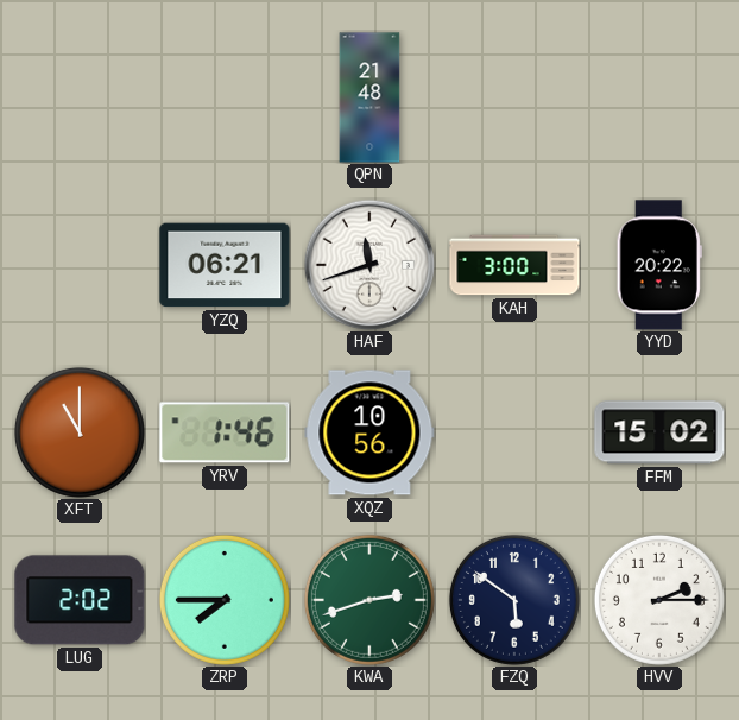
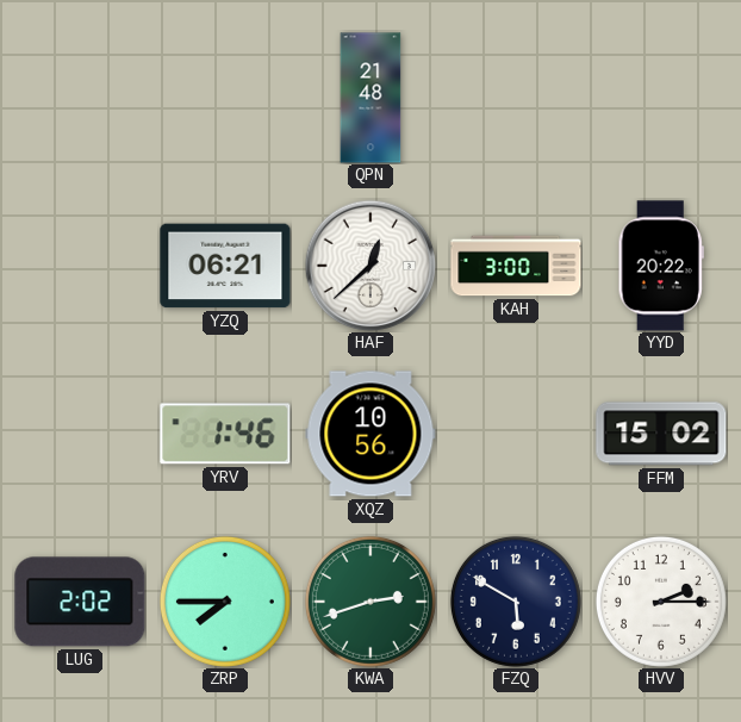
HAF: 11:42 -> 12:38
XFT: 11:00 -> none
FZQ: 5:51 -> 5:50
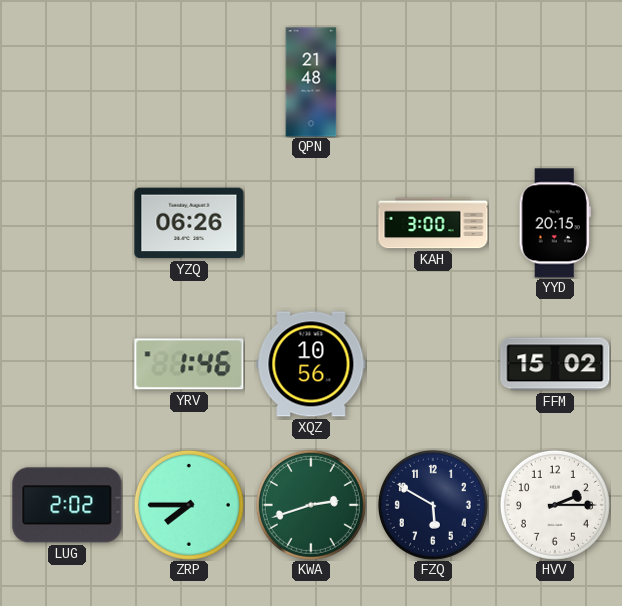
YZQ: 06:21 -> 06:26
HAF: 12:38 -> none
YYD: 20:22 -> 20:15
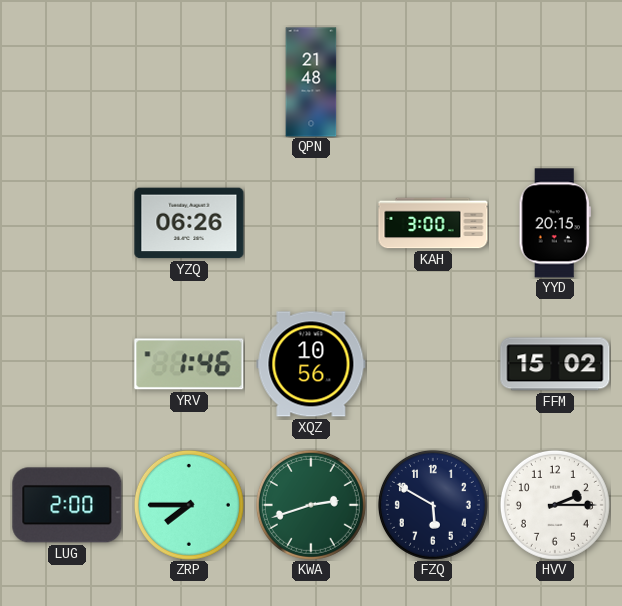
LUG: 2:02 -> 2:00
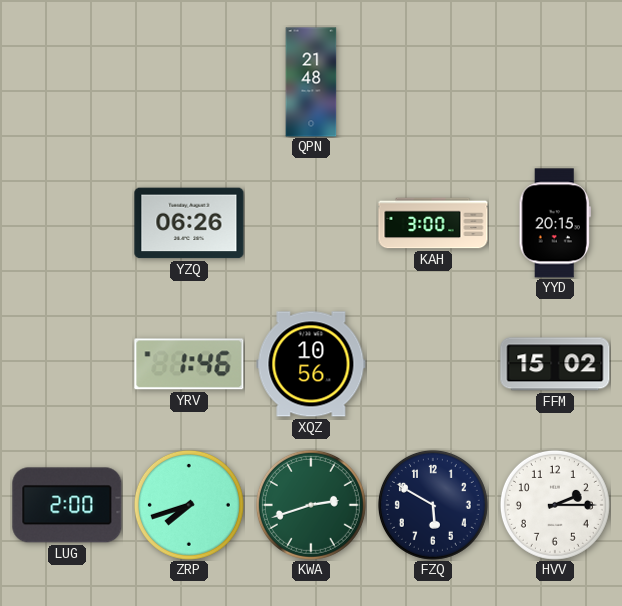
ZRP: 7:45 -> 7:42
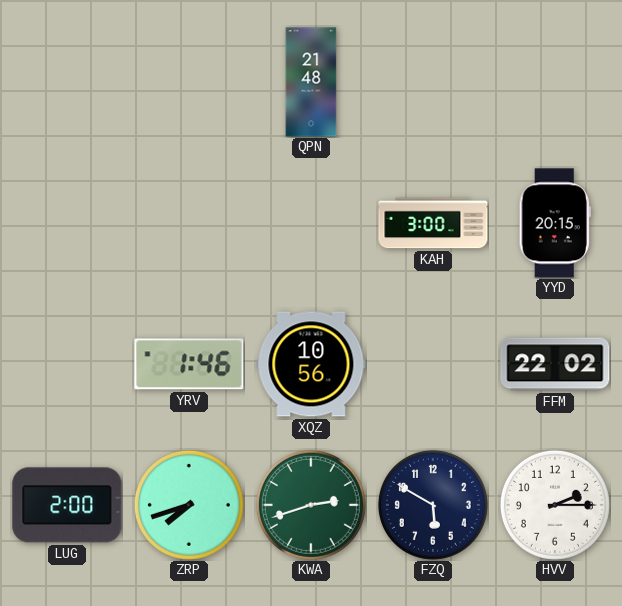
YZQ: 06:26 -> none
FFM: 15:02 -> 22:02
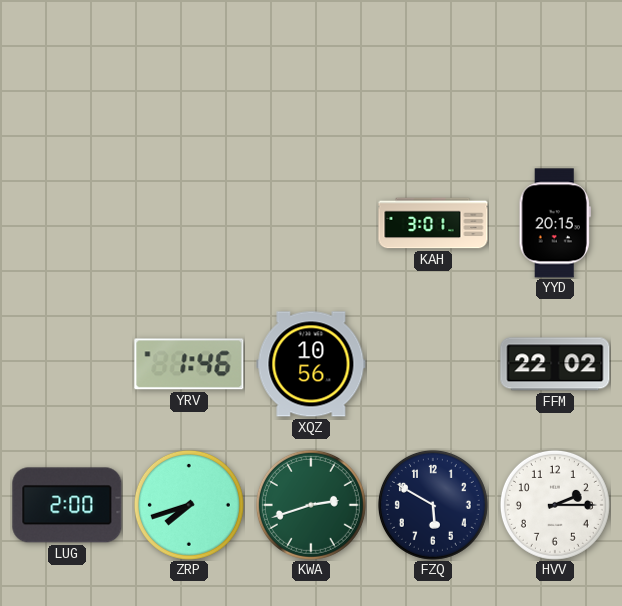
QPN: 21:48 -> none
KAH: 3:00 -> 3:01
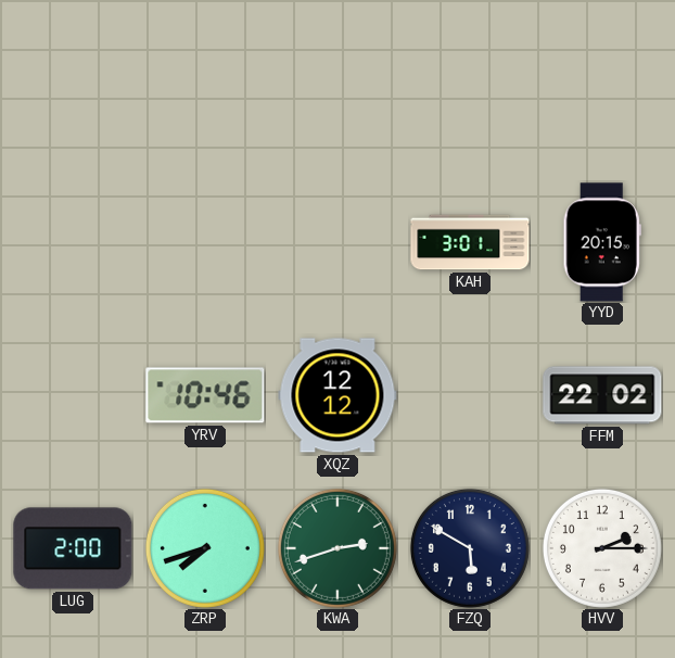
YRV: 1:46 -> 10:46
XQZ: 10:56 -> 12:12
